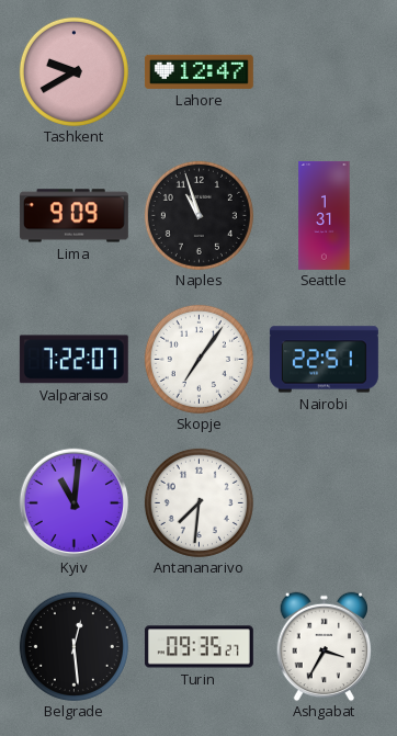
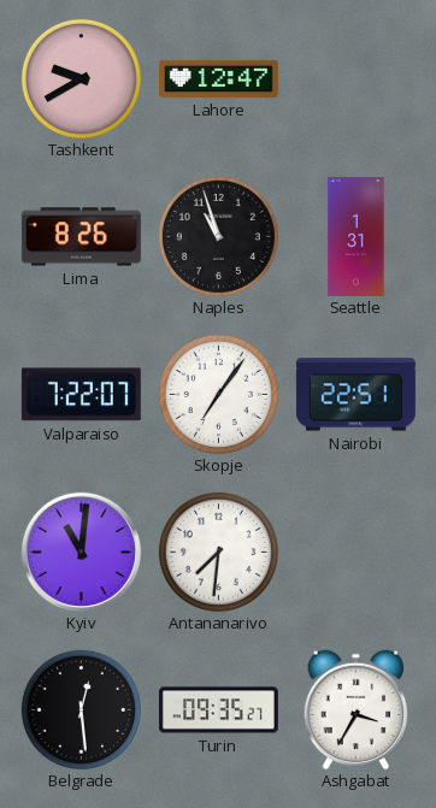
Lima: 9:09 -> 8:26
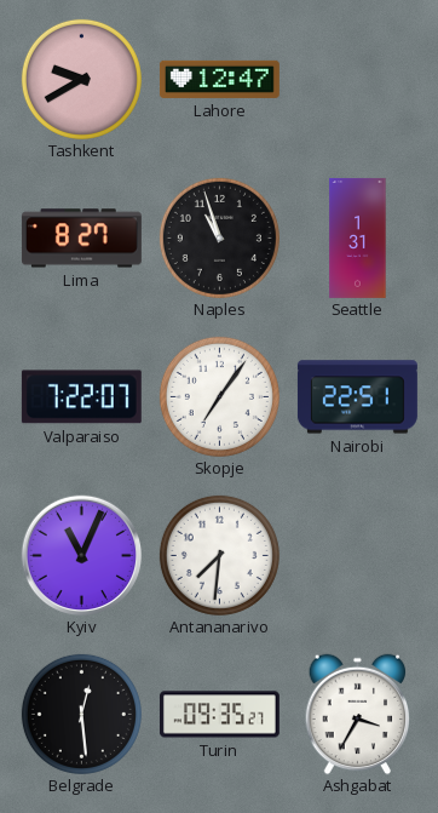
Lima: 8:26 -> 8:27
Kyiv: 11:01 -> 11:04
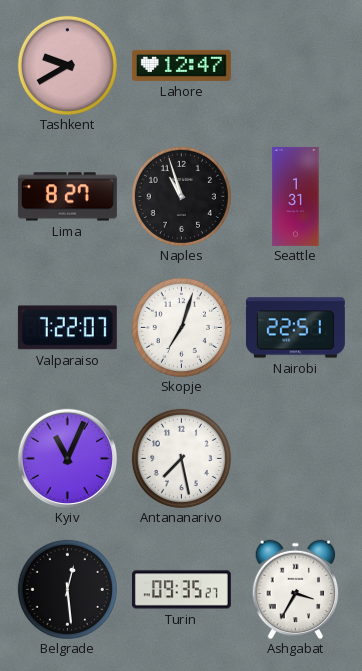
Skopje: 7:06 -> 7:03
Antananarivo: 7:31 -> 7:28
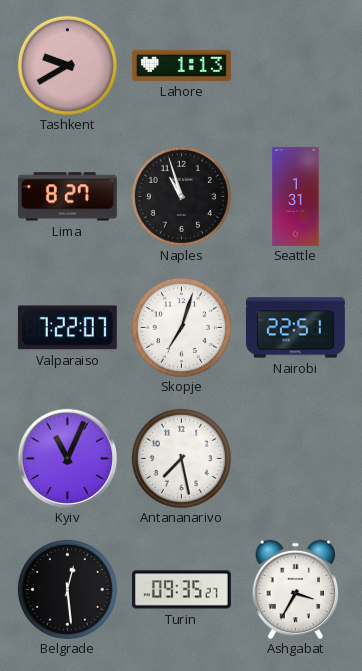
Lahore: 12:47 -> 1:13
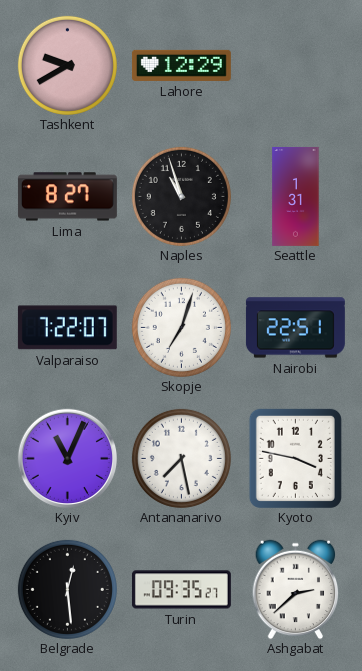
Lahore: 1:13 -> 12:29
Kyoto: none -> 3:47
Ashgabat: 3:35 -> 2:38
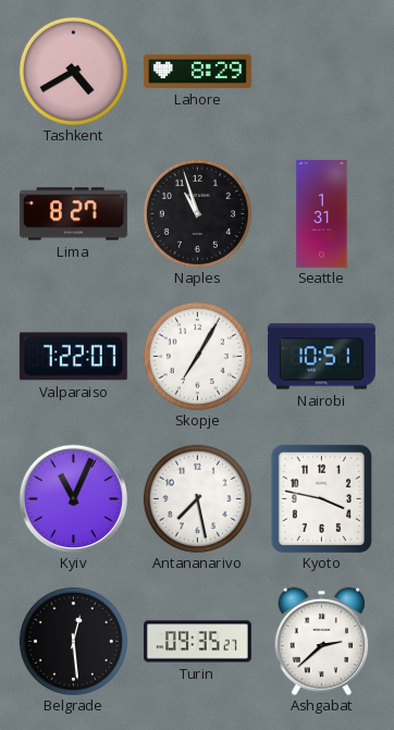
Tashkent: 9:40 -> 4:40
Lahore: 12:29 -> 8:29
Skopje: 7:03 -> 7:05
Nairobi: 22:51 -> 10:51
